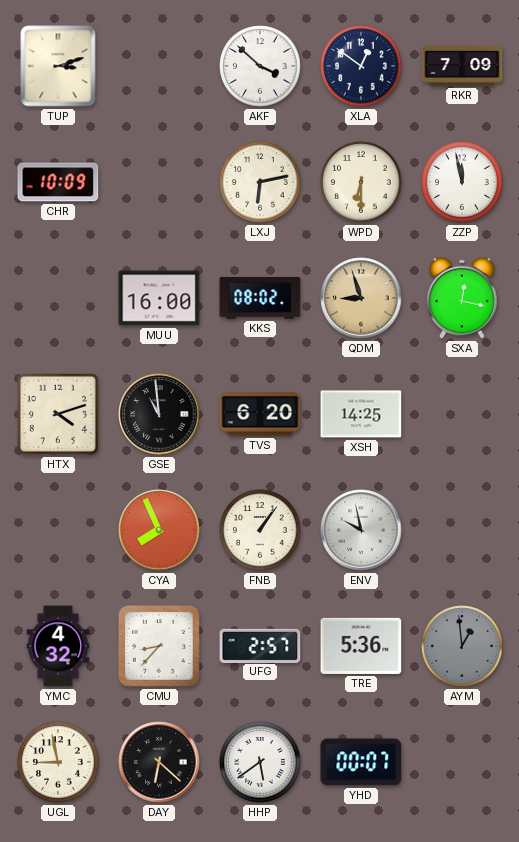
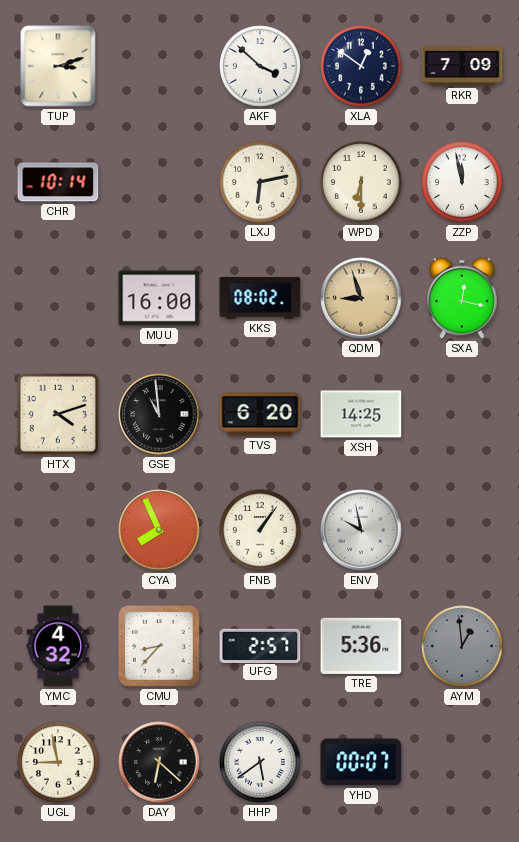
CHR: 10:09 -> 10:14
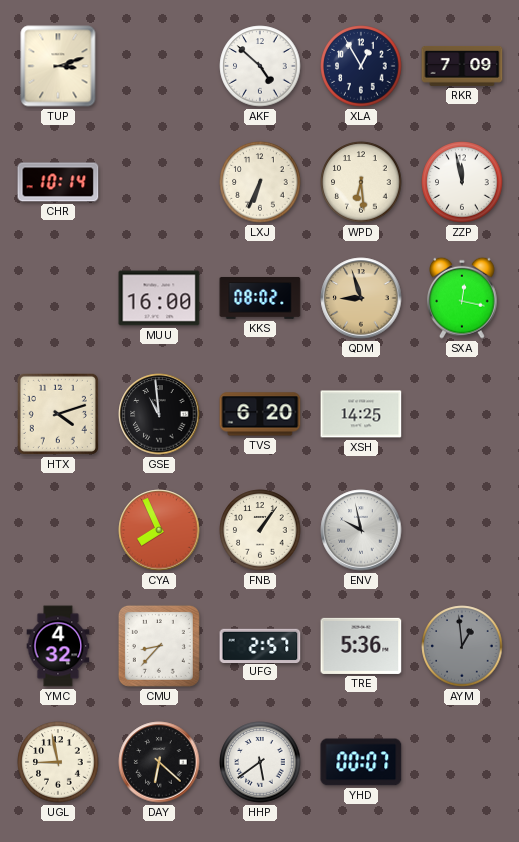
AKF: 3:52 -> 4:52
XLA: 12:51 -> 12:55
LXJ: 6:13 -> 6:34
WPD: 6:30 -> 6:29
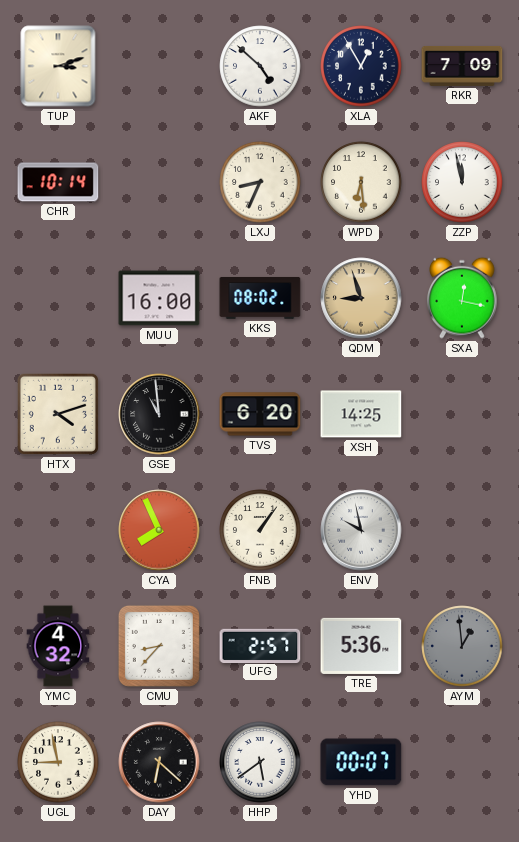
LXJ: 6:34 -> 8:34
